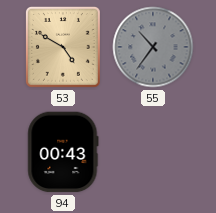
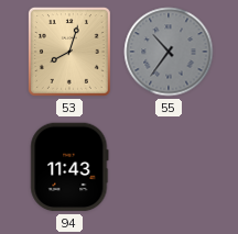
53: 4:50 -> 8:03
94: 00:43 -> 11:43
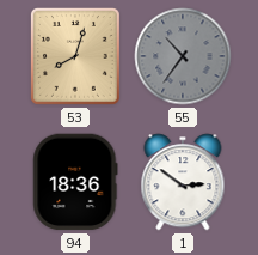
94: 11:43 -> 18:36
1: none -> 2:51
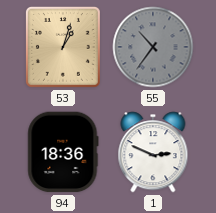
53: 8:03 -> 1:03
1: 2:51 -> 2:49
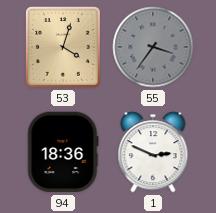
53: 1:03 -> 4:03
55: 10:36 -> 3:36
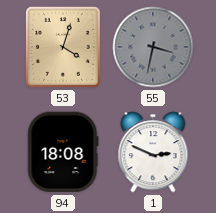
55: 3:36 -> 3:32
94: 18:36 -> 18:08
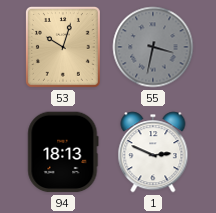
53: 4:03 -> 10:03
94: 18:08 -> 18:13
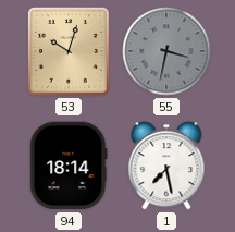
94: 18:13 -> 18:14
1: 2:49 -> 7:28
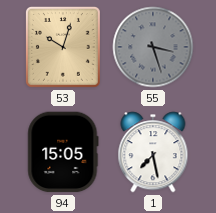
55: 3:32 -> 3:27
94: 18:14 -> 15:05
